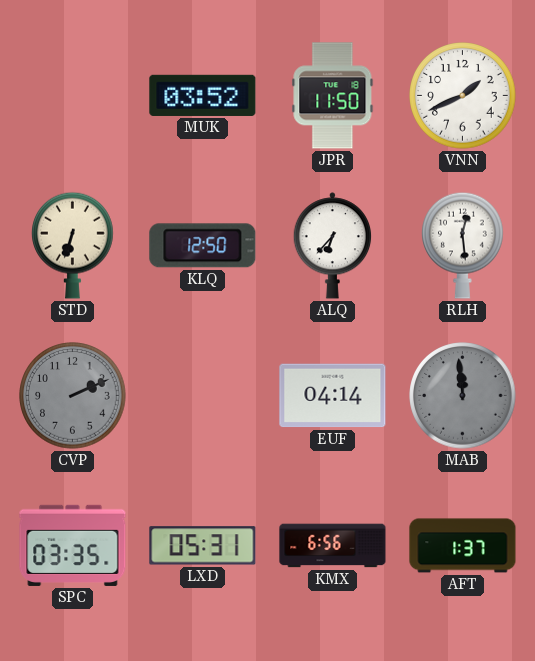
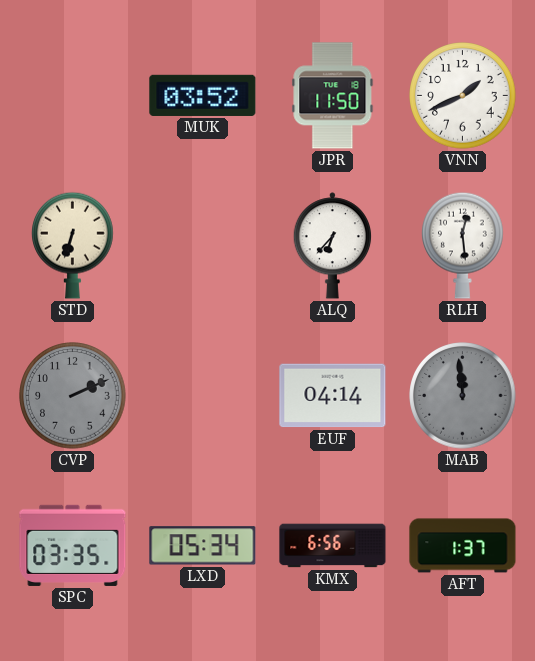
KLQ: 12:50 -> none
LXD: 05:31 -> 05:34
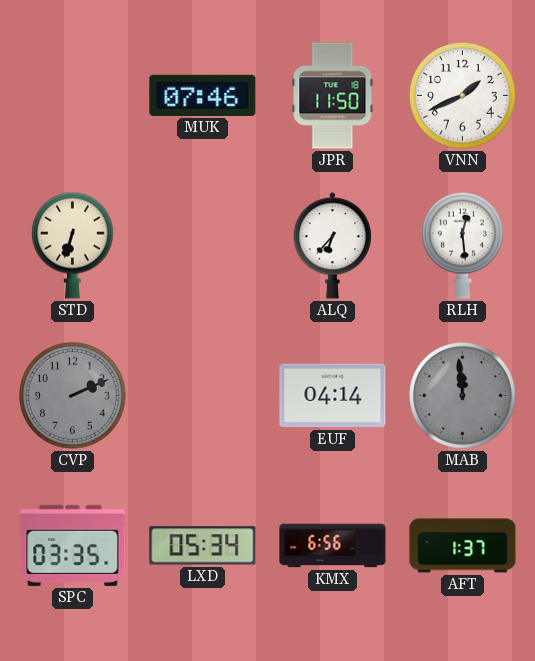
MUK: 03:52 -> 07:46
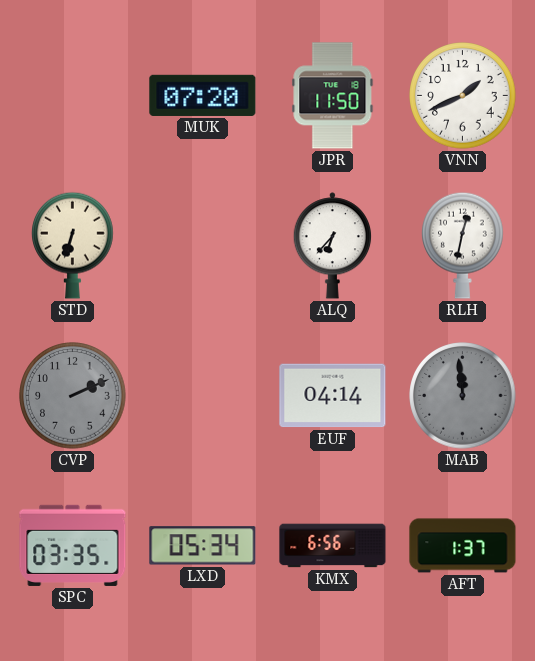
MUK: 07:46 -> 07:20
RLH: 12:29 -> 12:32
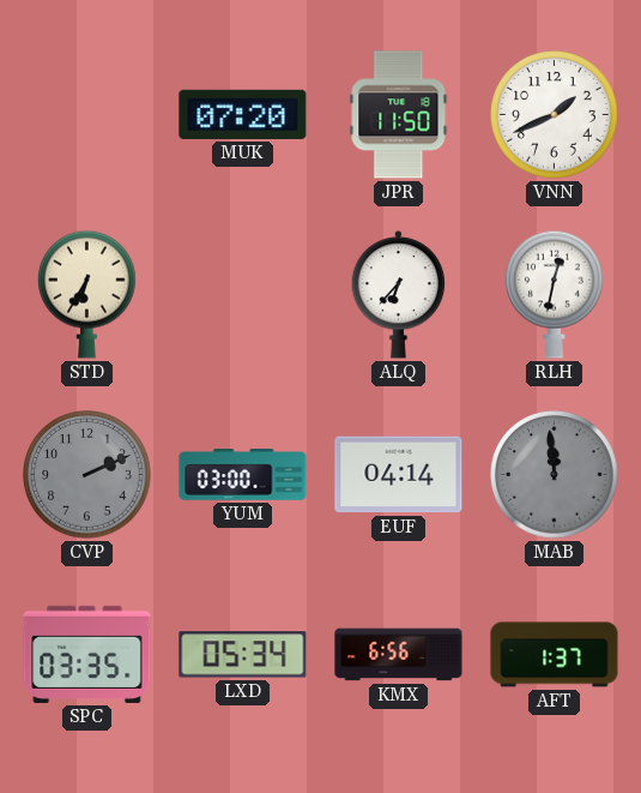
STD: 6:33 -> 6:35
YUM: none -> 03:00
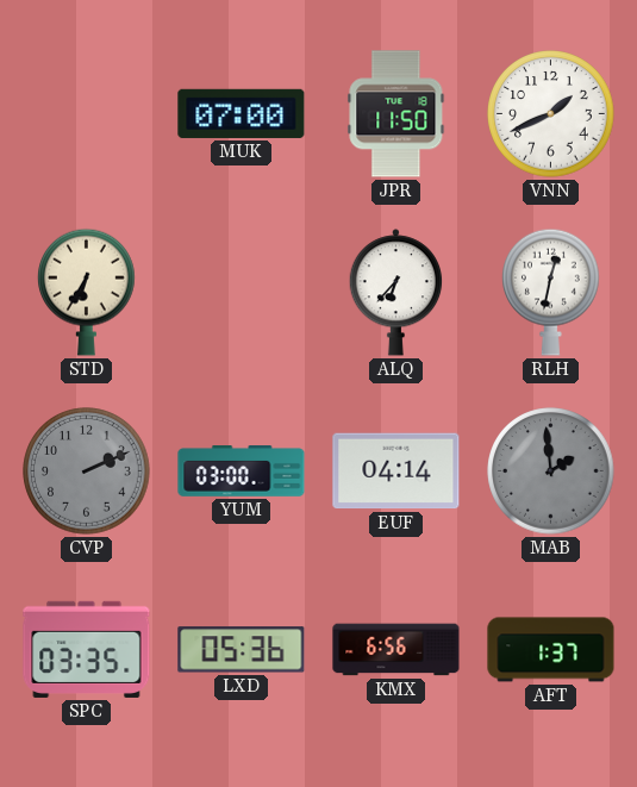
MUK: 07:20 -> 07:00
MAB: 11:59 -> 1:59
LXD: 05:34 -> 05:36
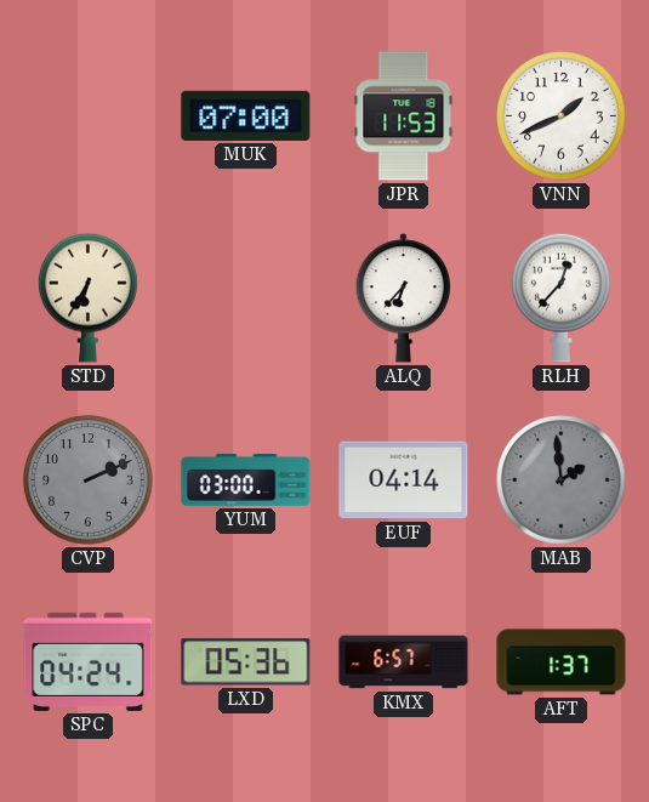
JPR: 11:50 -> 11:53
RLH: 12:32 -> 12:37
SPC: 03:35 -> 04:24
KMX: 6:56 -> 6:57
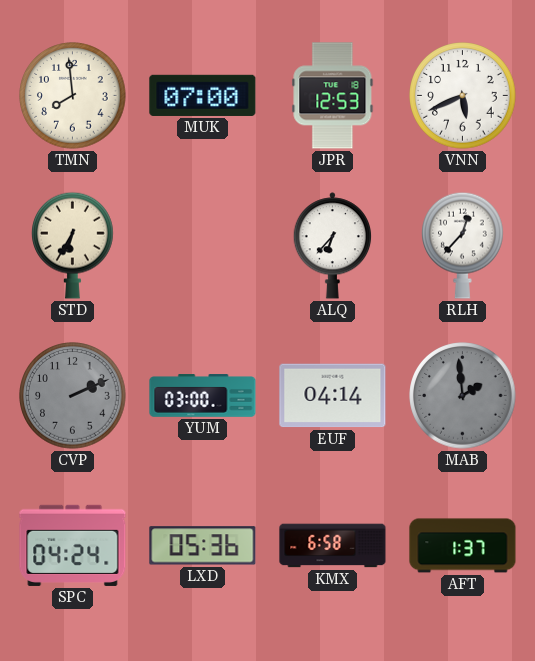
TMN: none -> 7:59
JPR: 11:53 -> 12:53
VNN: 1:41 -> 5:41
KMX: 6:57 -> 6:58
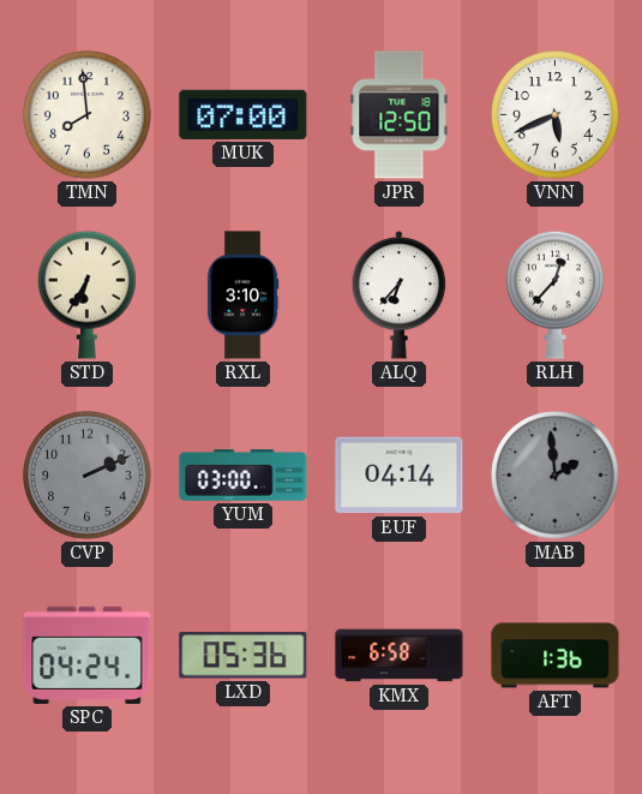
JPR: 12:53 -> 12:50
RXL: none -> 3:10
AFT: 1:37 -> 1:36
